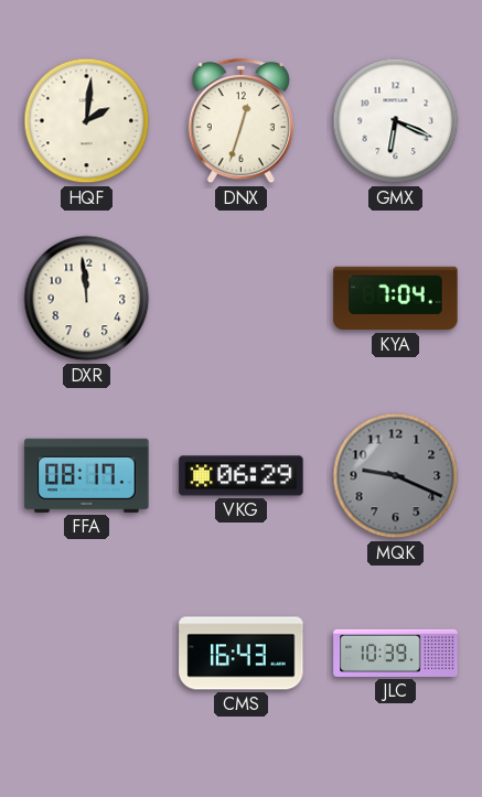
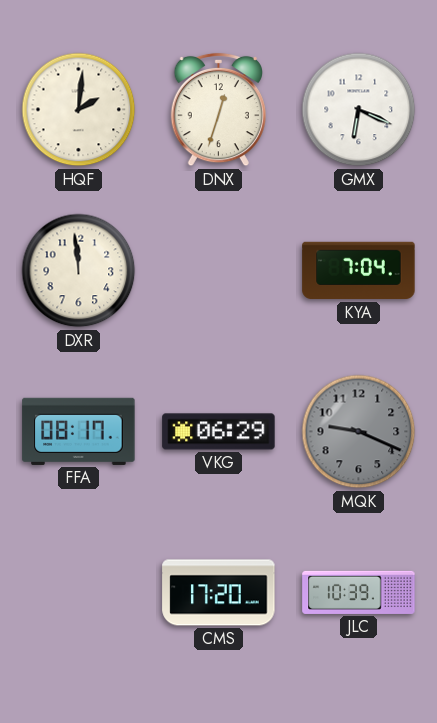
CMS: 16:43 -> 17:20
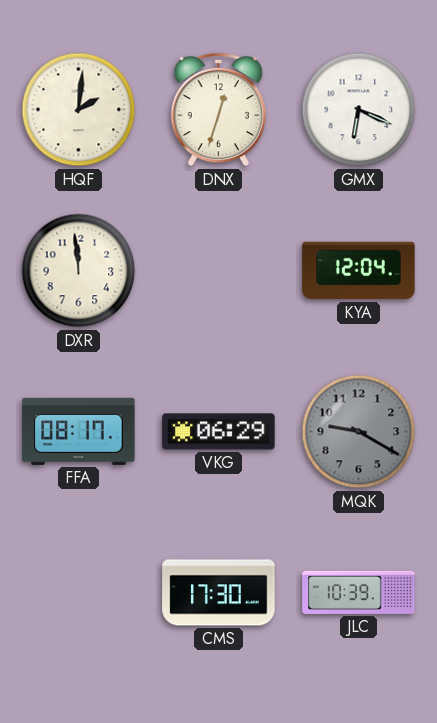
KYA: 7:04 -> 12:04
MQK: 9:19 -> 9:20
CMS: 17:20 -> 17:30
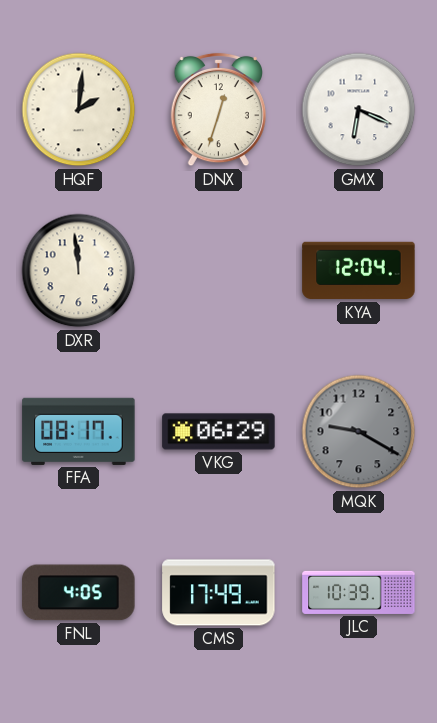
FNL: none -> 4:05
CMS: 17:30 -> 17:49
